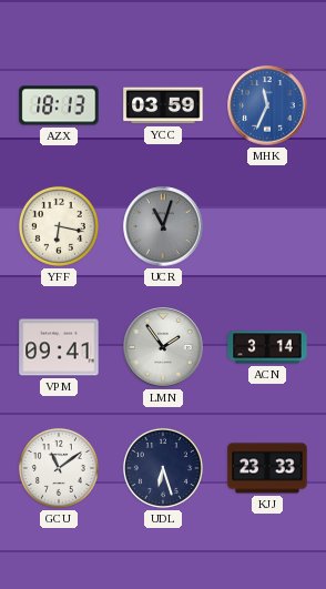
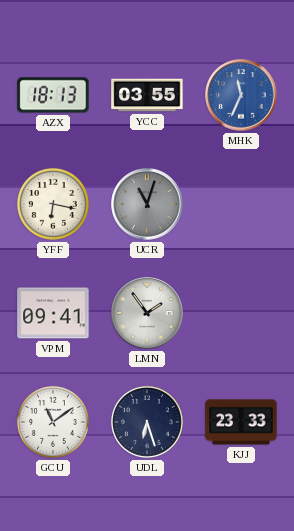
YCC: 03:59 -> 03:55
ACN: 3:14 -> none
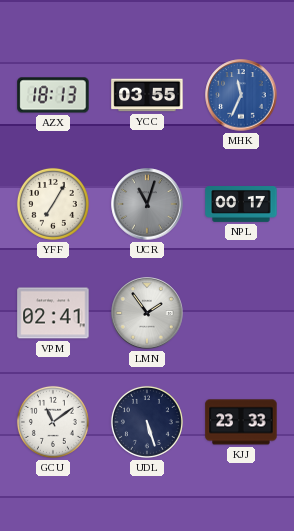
YFF: 6:17 -> 7:05
NPL: none -> 00:17
VPM: 09:41 -> 02:41
UDL: 6:27 -> 5:27
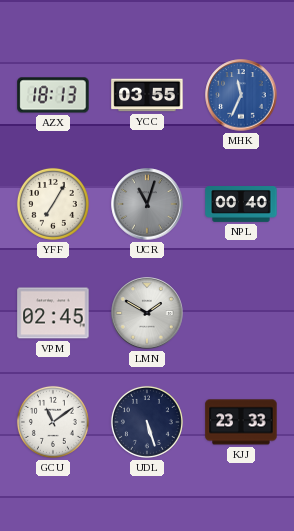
NPL: 00:17 -> 00:40
VPM: 02:41 -> 02:45
LMN: 1:54 -> 1:50
